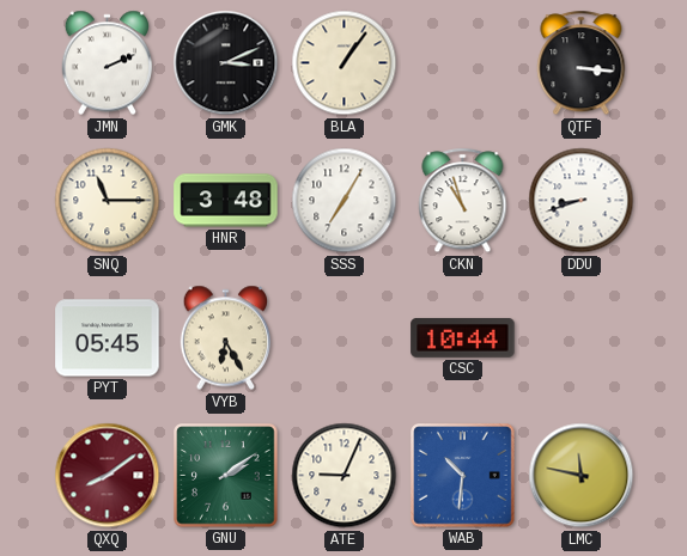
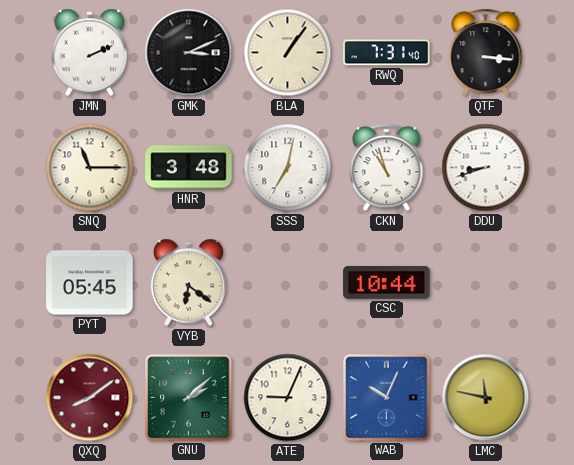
RWQ: none -> 7:31
SSS: 7:05 -> 7:02
VYB: 6:25 -> 6:21
GNU: 2:09 -> 2:08
WAB: 10:31 -> 10:04
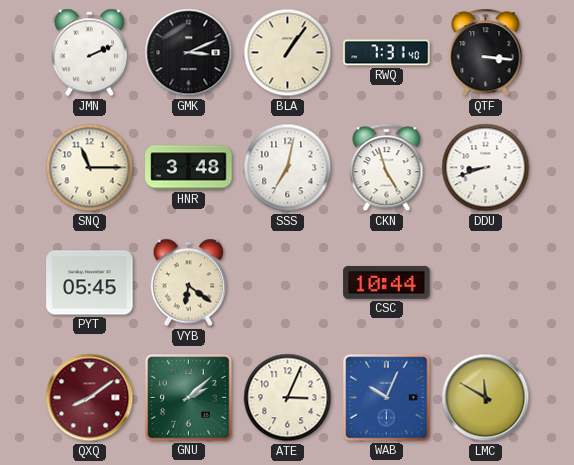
CKN: 10:57 -> 4:57
ATE: 9:04 -> 3:04
LMC: 11:47 -> 11:50
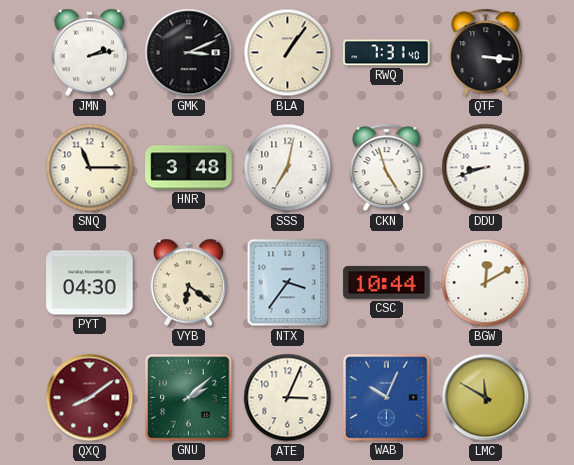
JMN: 2:11 -> 2:13
PYT: 05:45 -> 04:30
NTX: none -> 3:36
BGW: none -> 12:10
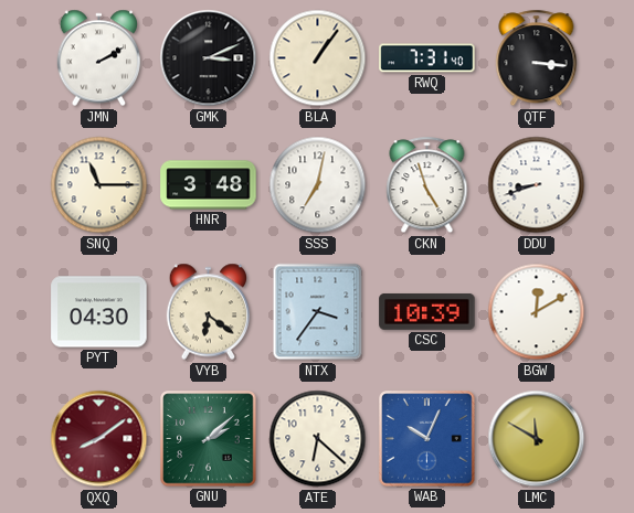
JMN: 2:13 -> 2:10
CSC: 10:44 -> 10:39
ATE: 3:04 -> 6:22
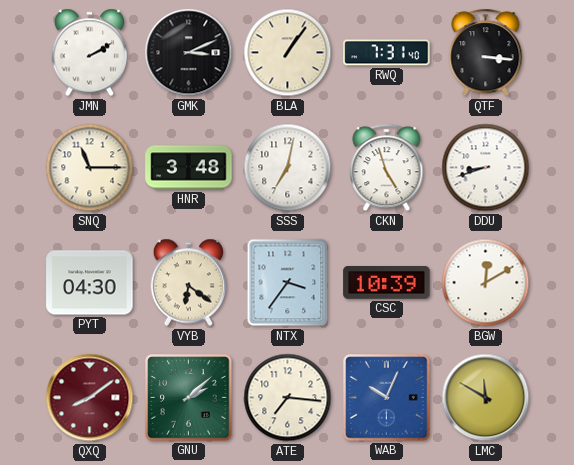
ATE: 6:22 -> 7:16
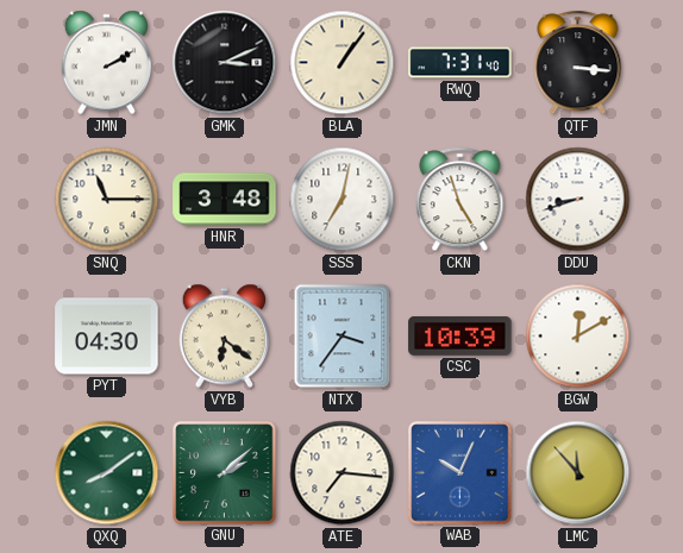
QXQ dial: burgundy -> green
LMC: 11:50 -> 11:53
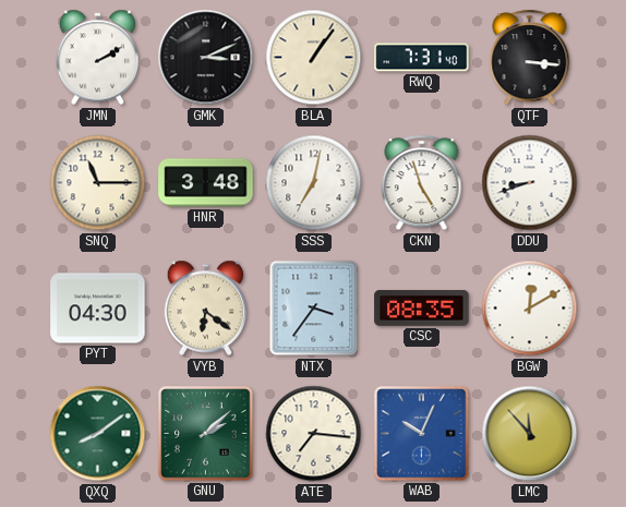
CSC: 10:39 -> 08:35
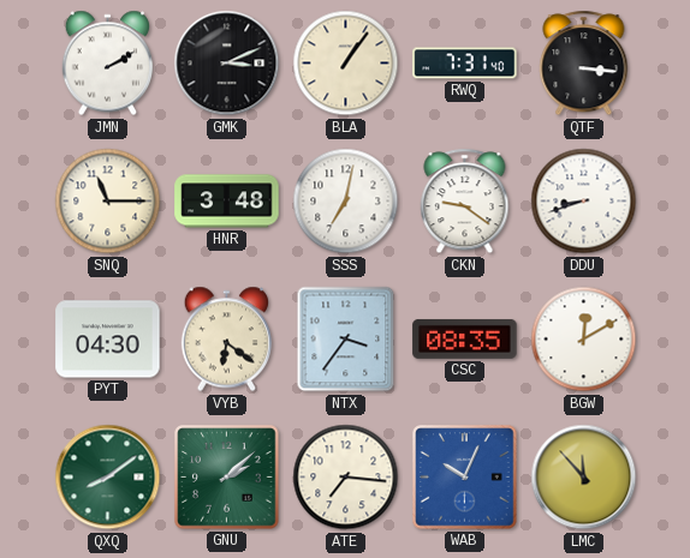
CKN: 4:57 -> 9:21
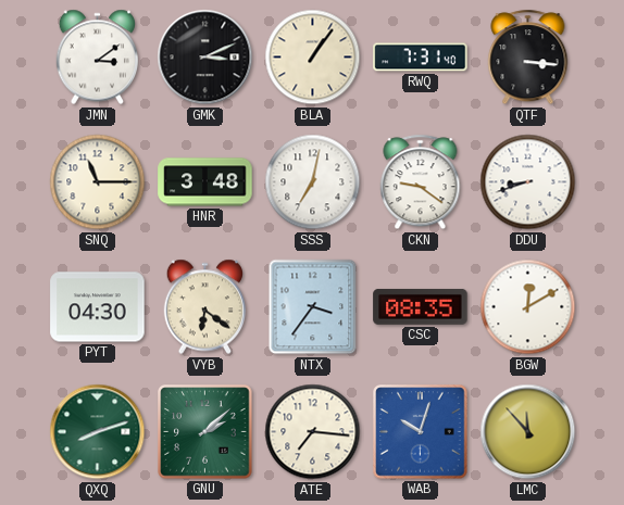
JMN: 2:10 -> 3:09
QXQ: 8:09 -> 8:12
WAB: 10:04 -> 10:03
